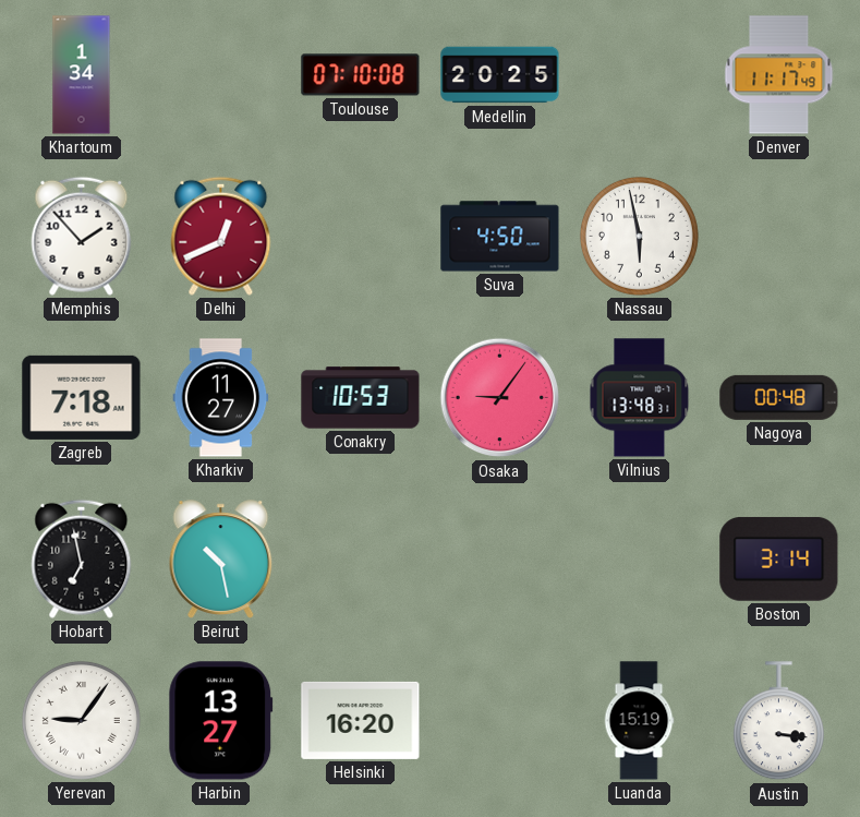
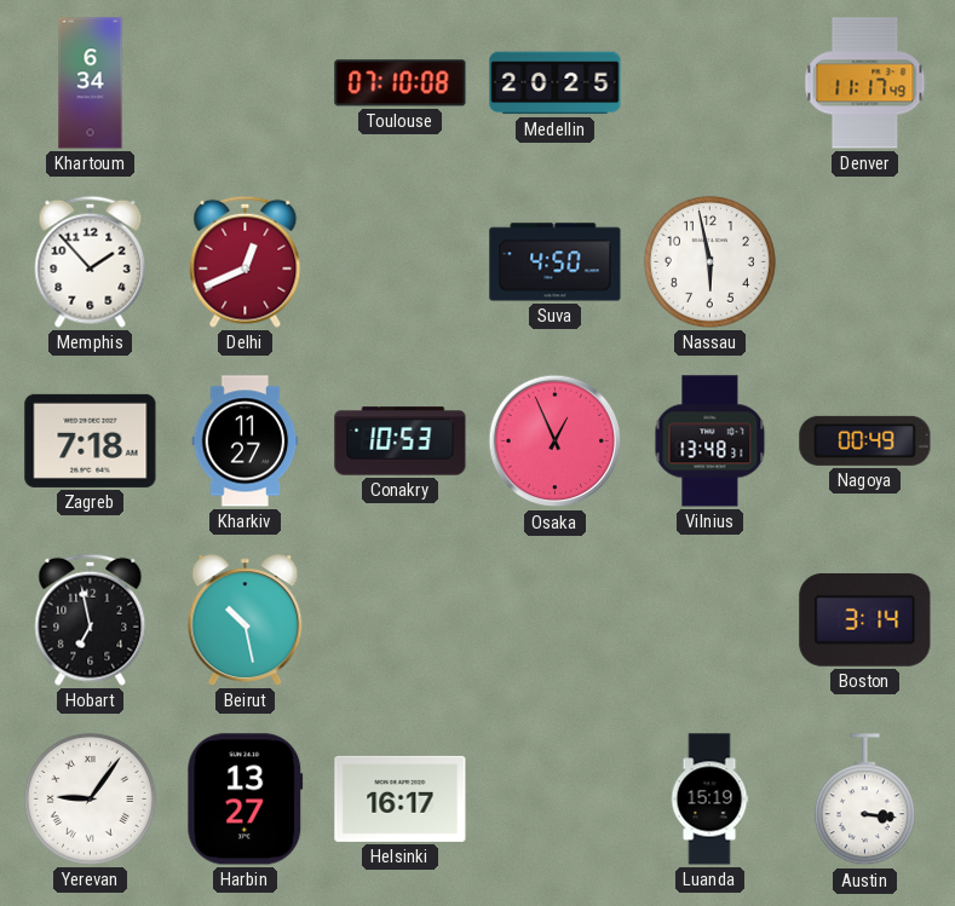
Khartoum: 1:34 -> 6:34
Osaka: 9:06 -> 12:56
Nagoya: 00:48 -> 00:49
Helsinki: 16:20 -> 16:17
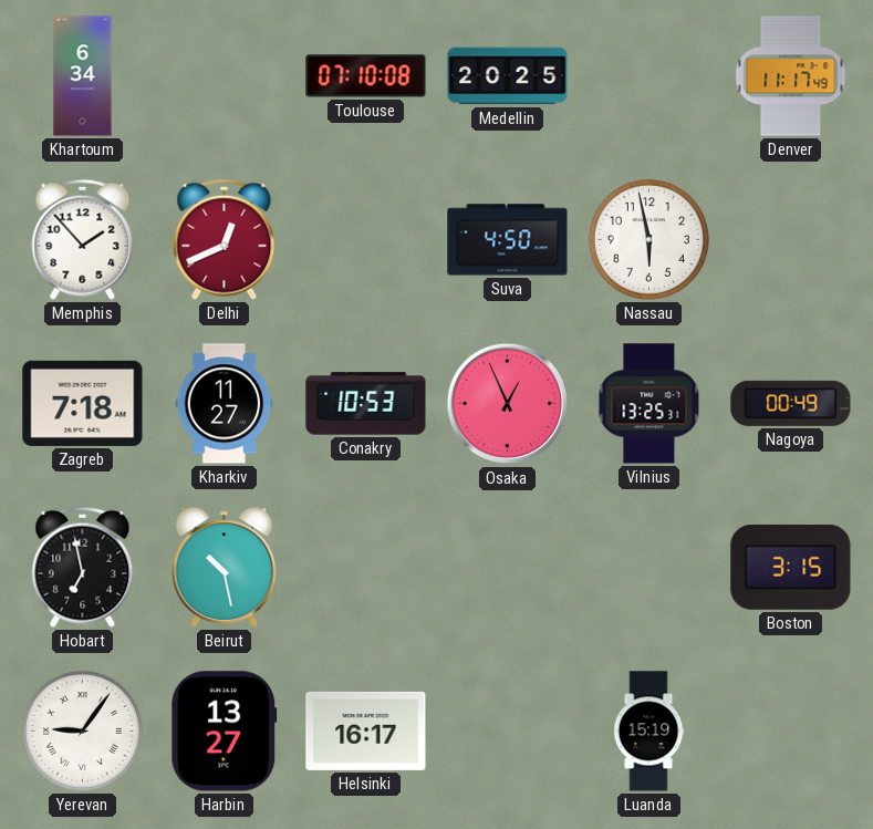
Vilnius: 13:48 -> 13:25
Boston: 3:14 -> 3:15
Austin: 3:16 -> none
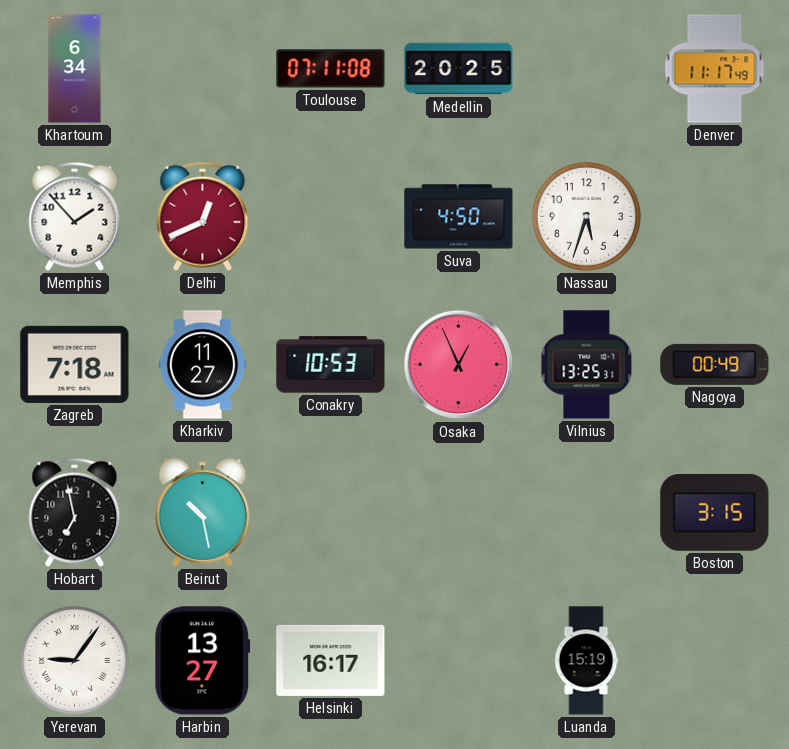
Toulouse: 07:10 -> 07:11
Nassau: 5:58 -> 5:33
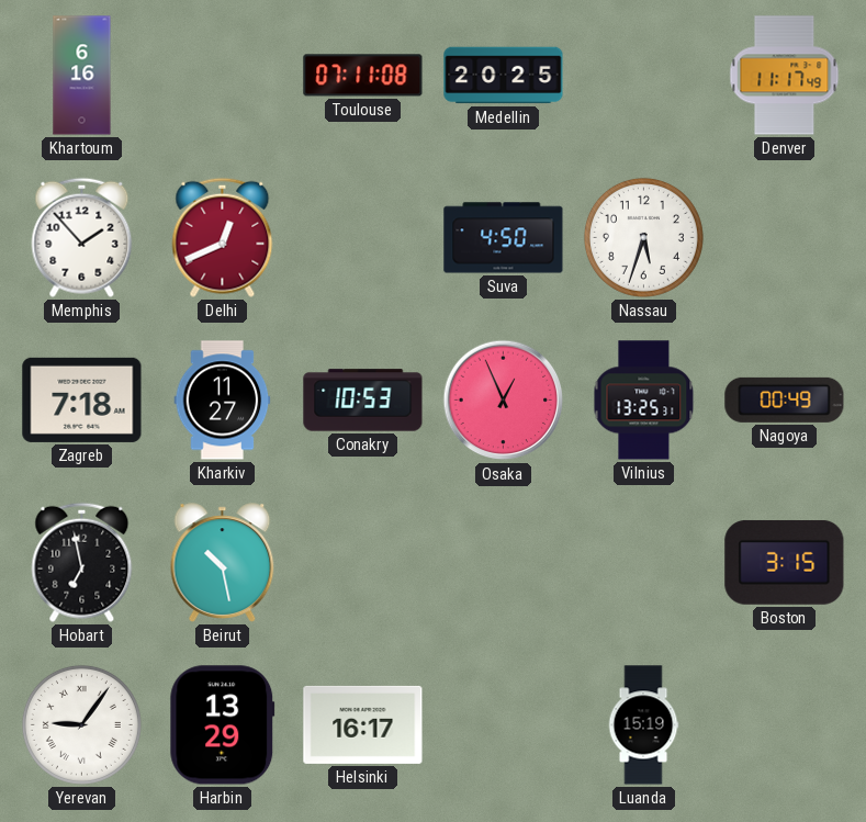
Khartoum: 6:34 -> 6:16
Harbin: 13:27 -> 13:29
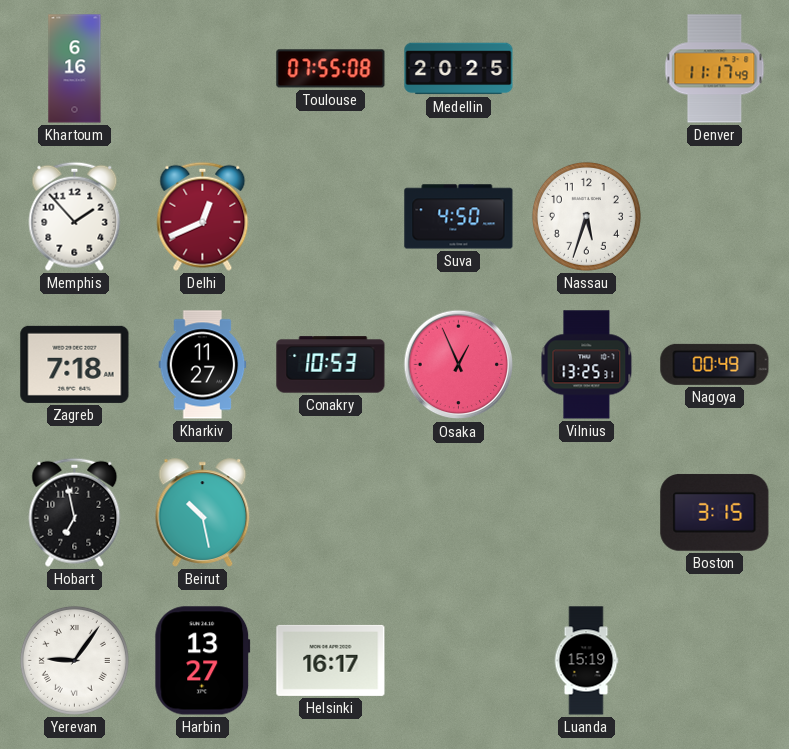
Toulouse: 07:11 -> 07:55
Harbin: 13:29 -> 13:27
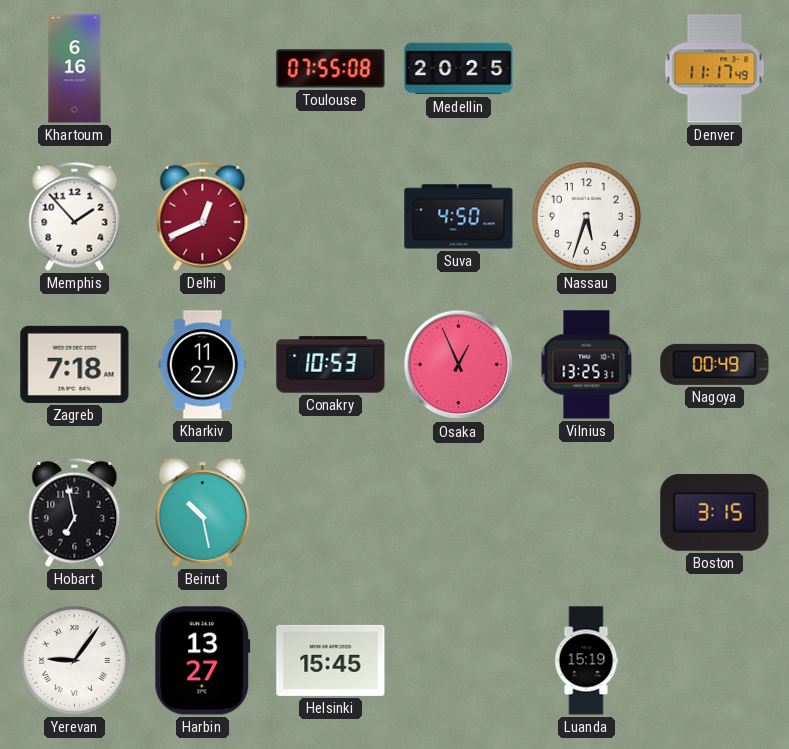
Helsinki: 16:17 -> 15:45
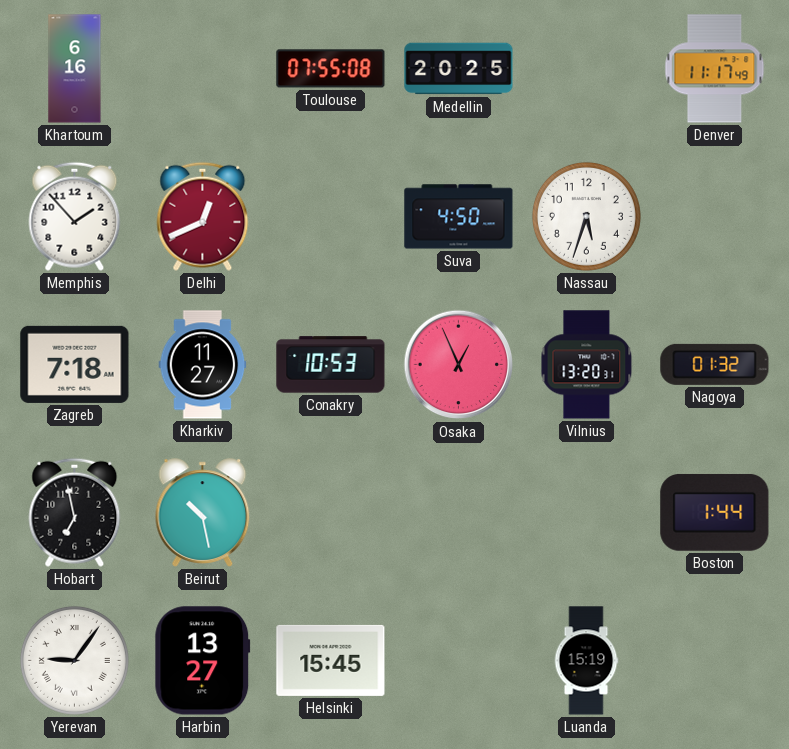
Vilnius: 13:25 -> 13:20
Nagoya: 00:49 -> 01:32
Boston: 3:15 -> 1:44
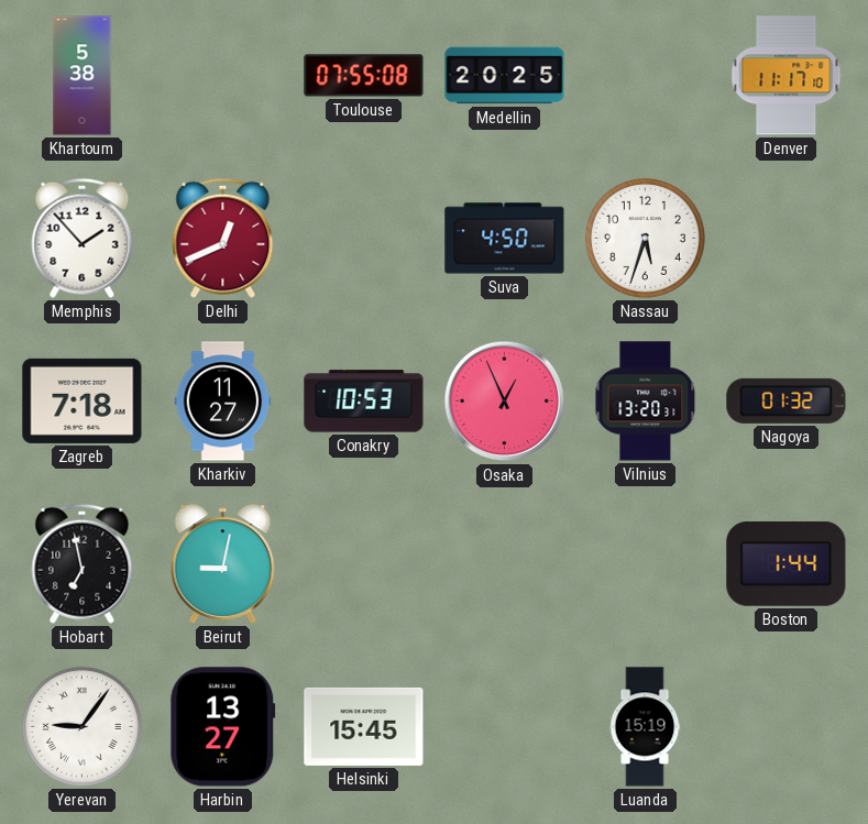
Khartoum: 6:16 -> 5:38
Denver: 11:17:49 -> 11:17:10
Beirut: 10:28 -> 9:02
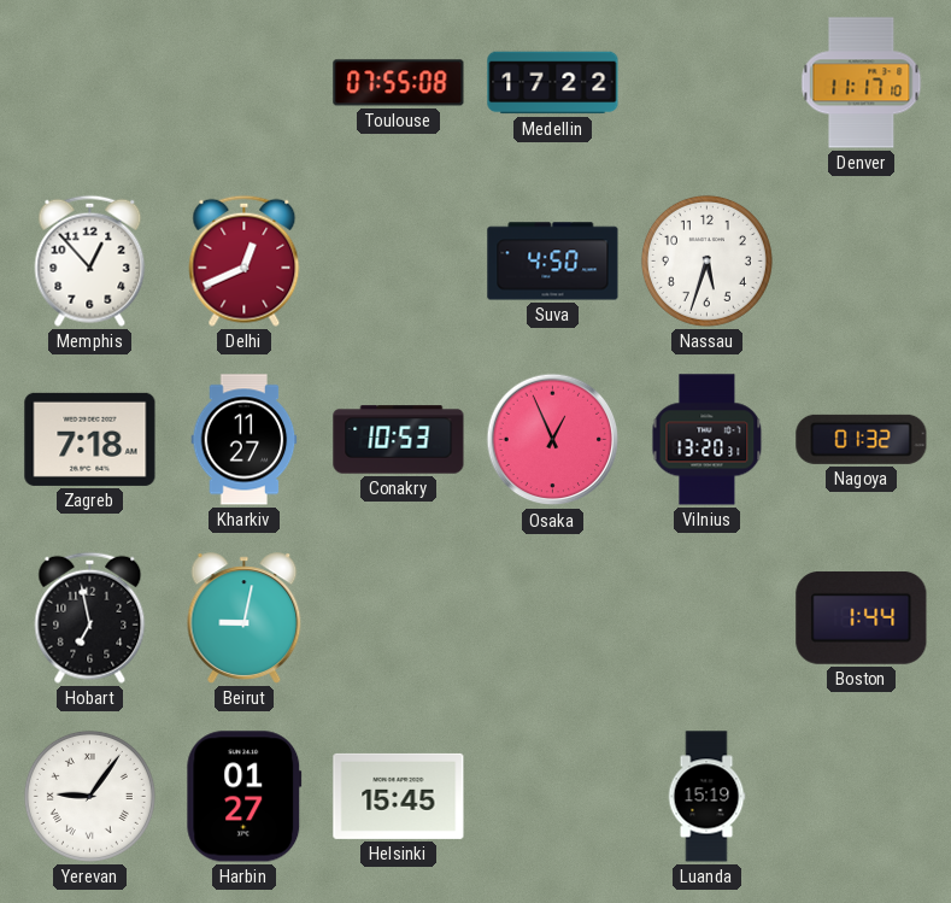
Khartoum: 5:38 -> none
Medellin: 20:25 -> 17:22
Memphis: 1:53 -> 12:53
Harbin: 13:27 -> 01:27
